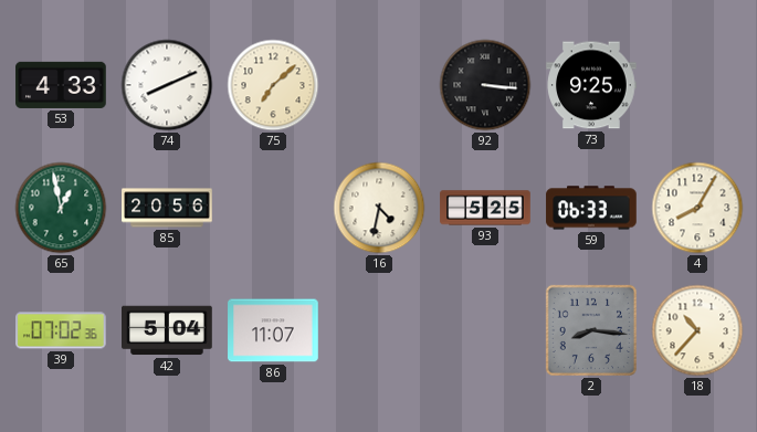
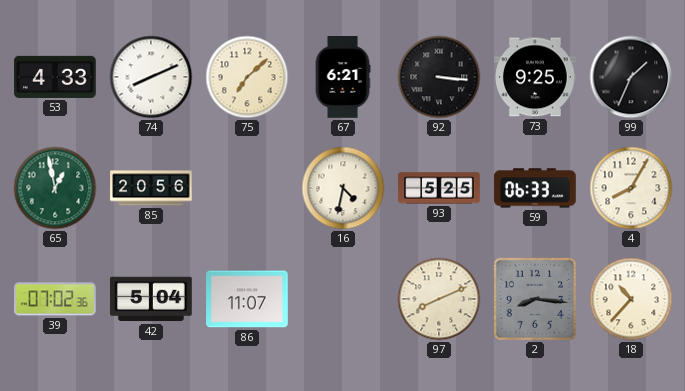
67: none -> 6:21
99: none -> 1:34
97: none -> 8:11
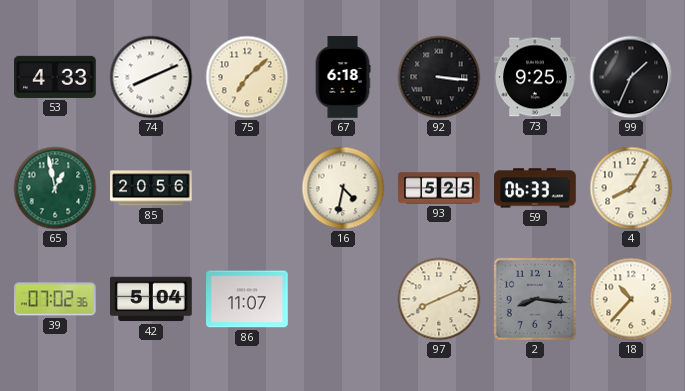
67: 6:21 -> 6:18
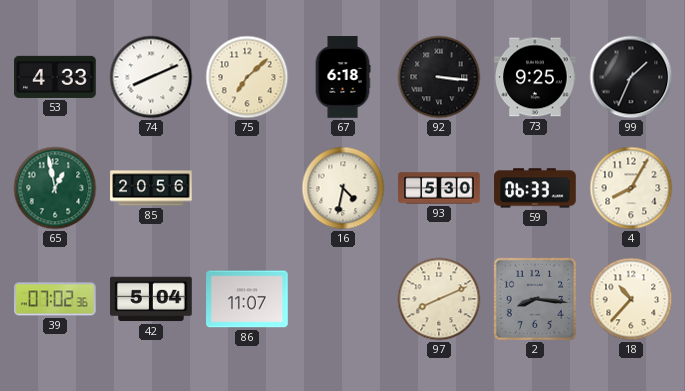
93: 5:25 -> 5:30
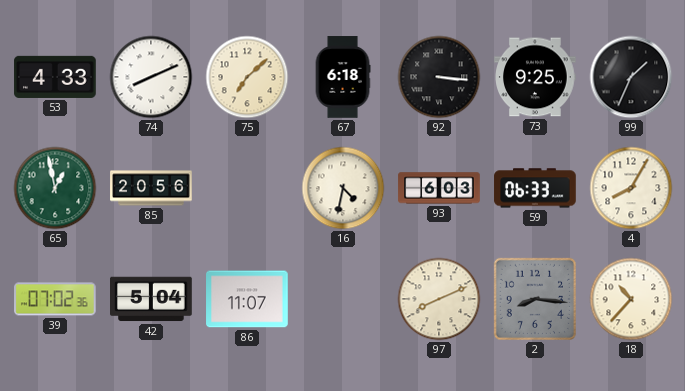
93: 5:30 -> 6:03
